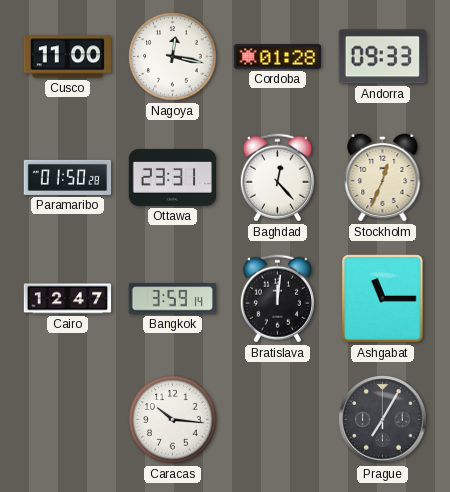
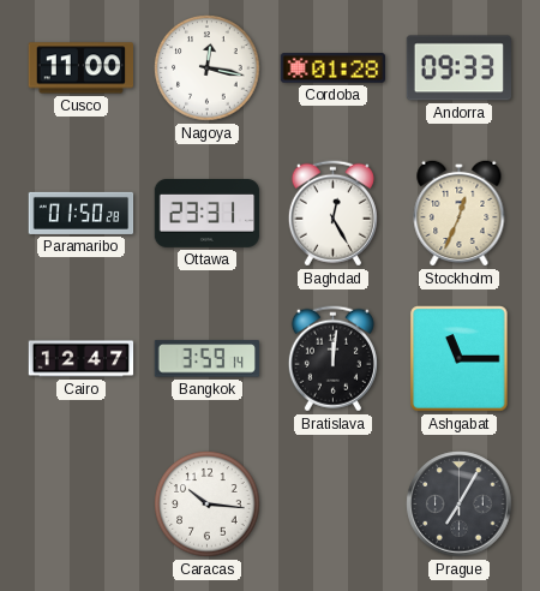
Baghdad: 12:23 -> 12:25
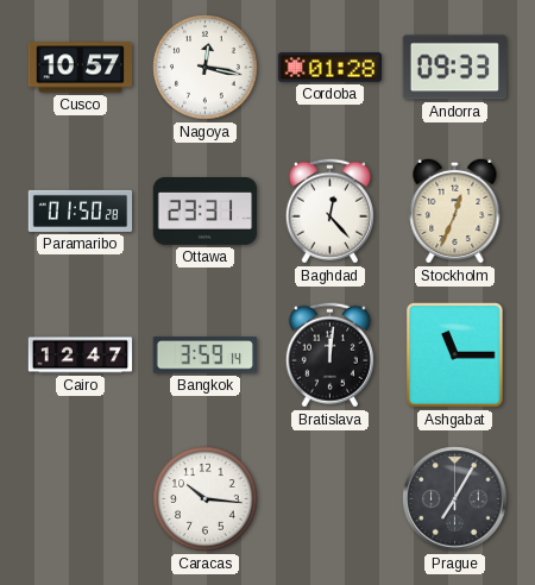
Cusco: 11:00 -> 10:57
Baghdad: 12:25 -> 12:23
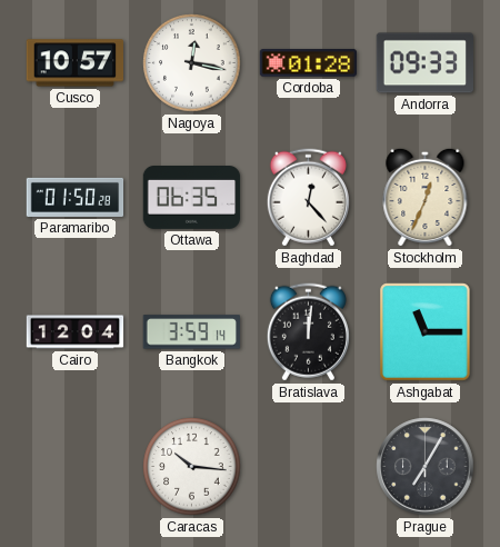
Ottawa: 23:31 -> 06:35
Cairo: 12:47 -> 12:04
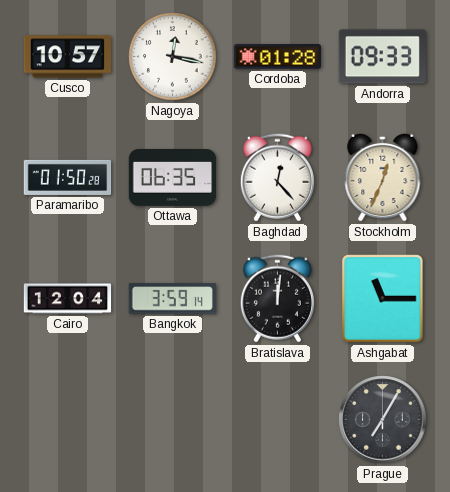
Caracas: 10:16 -> none
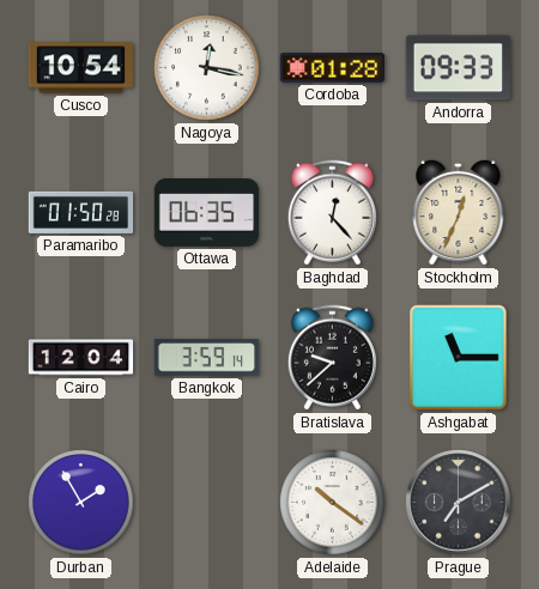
Cusco: 10:57 -> 10:54
Bratislava: 12:01 -> 9:38
Durban: none -> 1:55
Adelaide: none -> 10:21
Prague: 7:05 -> 7:10
